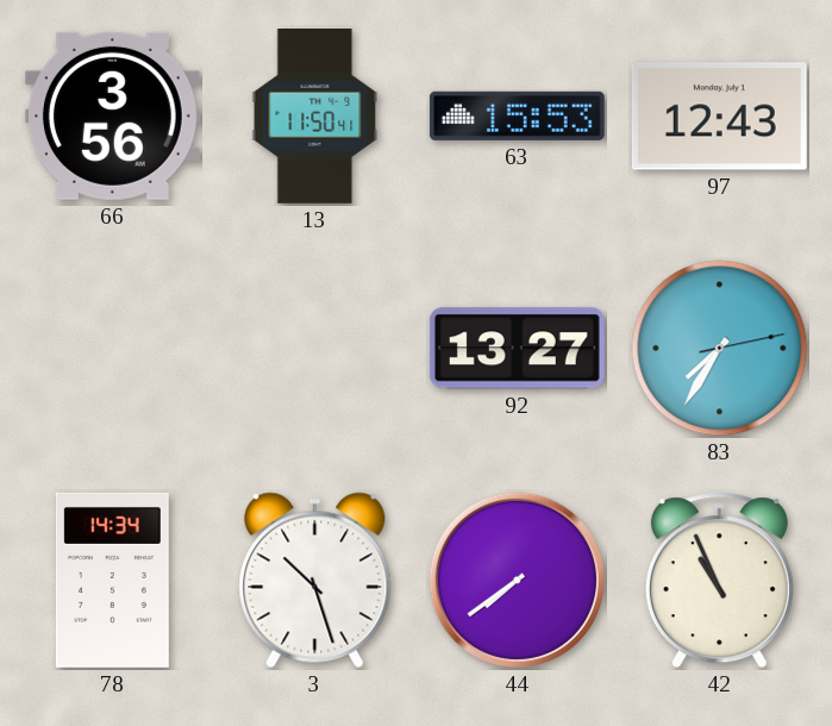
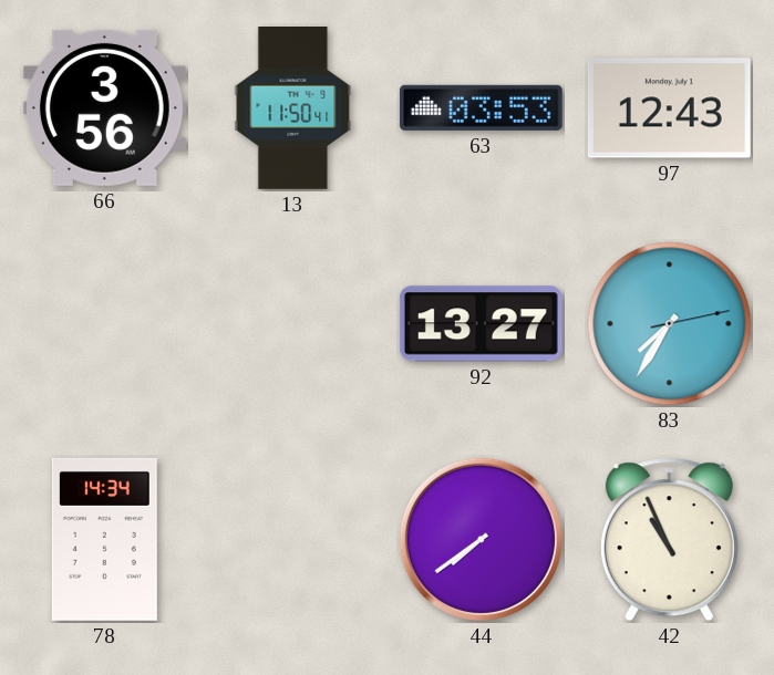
63: 15:53 -> 03:53
3: 10:27 -> none
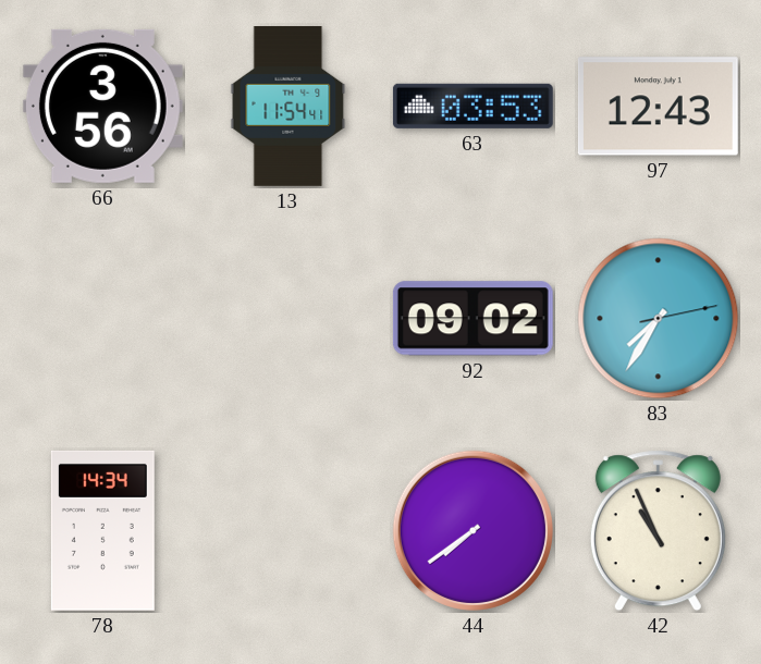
13: 11:50 -> 11:54
92: 13:27 -> 09:02
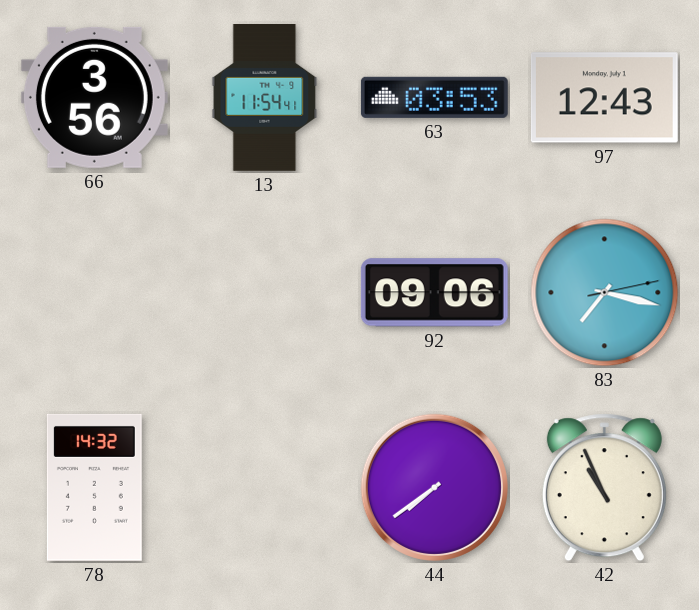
92: 09:02 -> 09:06
83: 7:35 -> 7:17
78: 14:34 -> 14:32
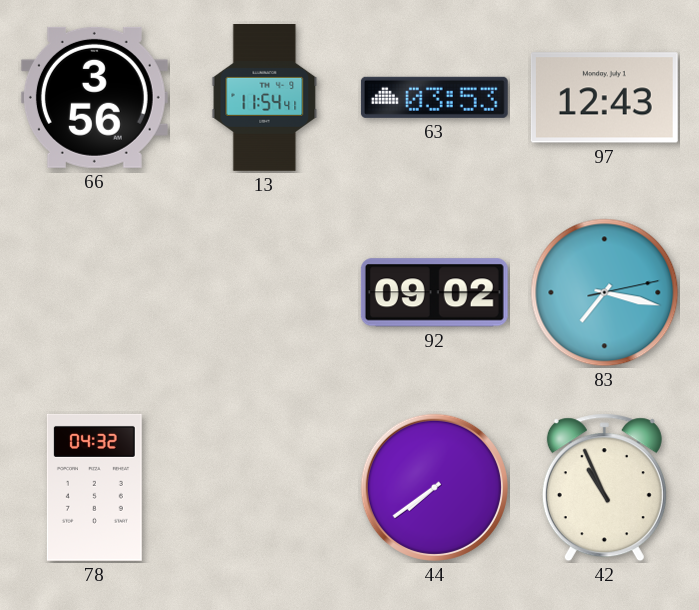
92: 09:06 -> 09:02
78: 14:32 -> 04:32
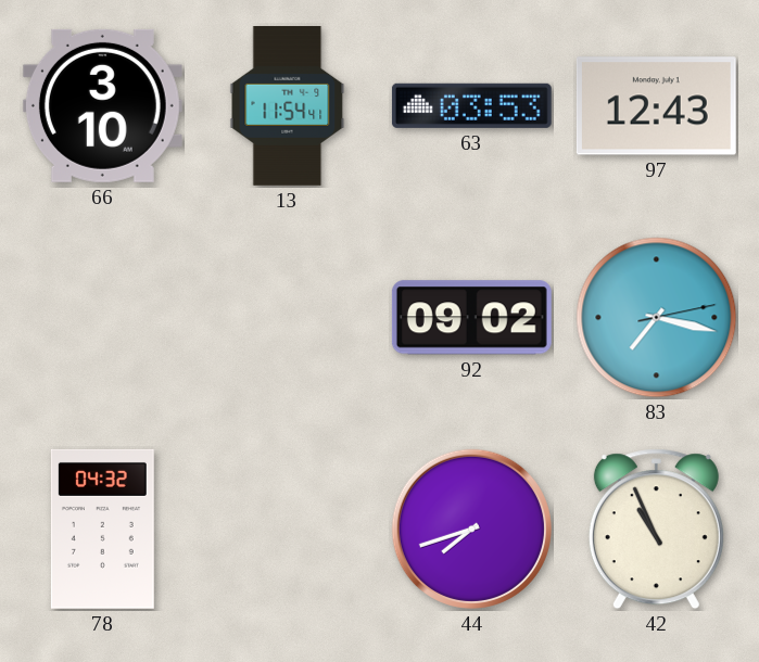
66: 3:56 -> 3:10
44: 7:39 -> 7:42
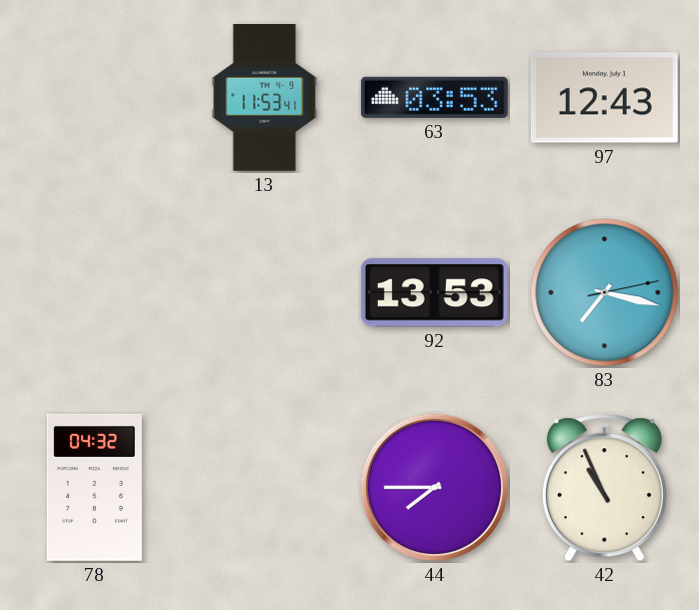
66: 3:10 -> none
13: 11:54 -> 11:53
92: 09:02 -> 13:53
44: 7:42 -> 7:45
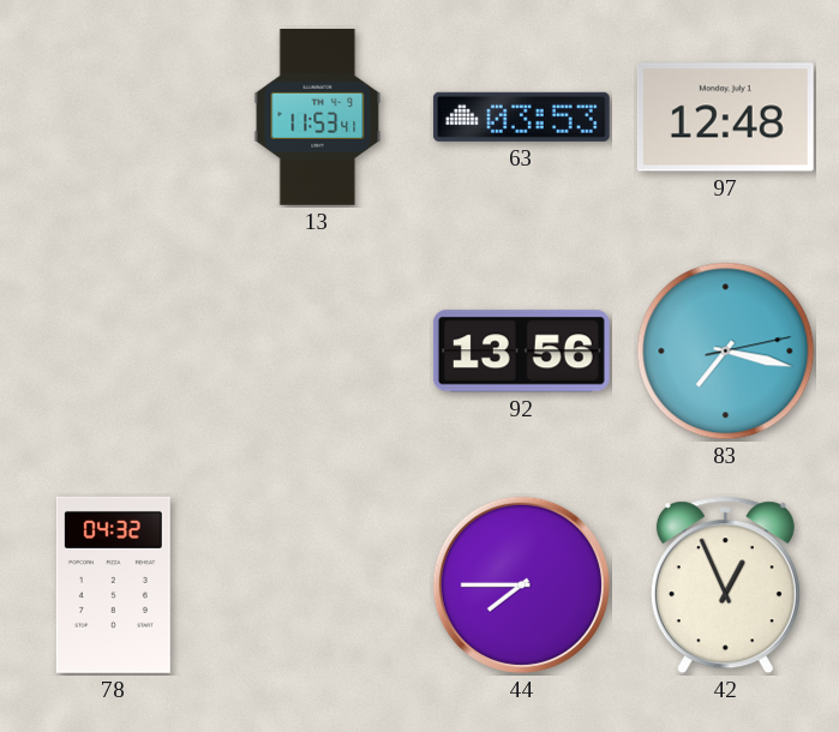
97: 12:43 -> 12:48
92: 13:53 -> 13:56
42: 10:56 -> 12:56
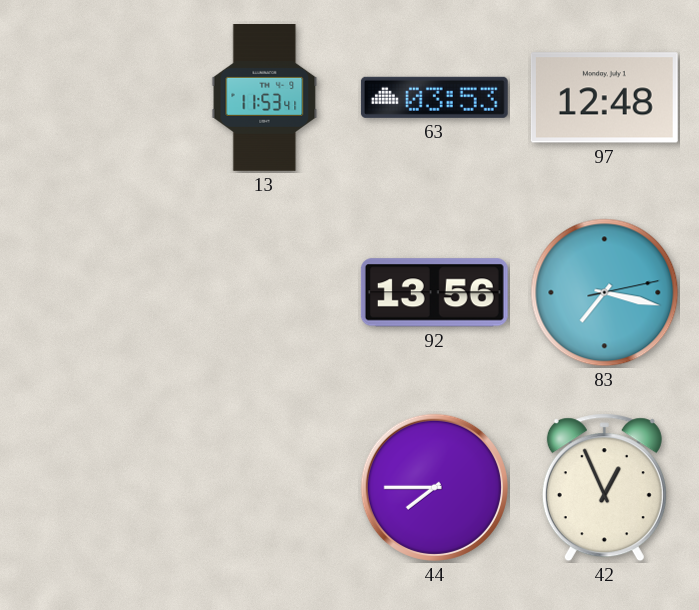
78: 04:32 -> none
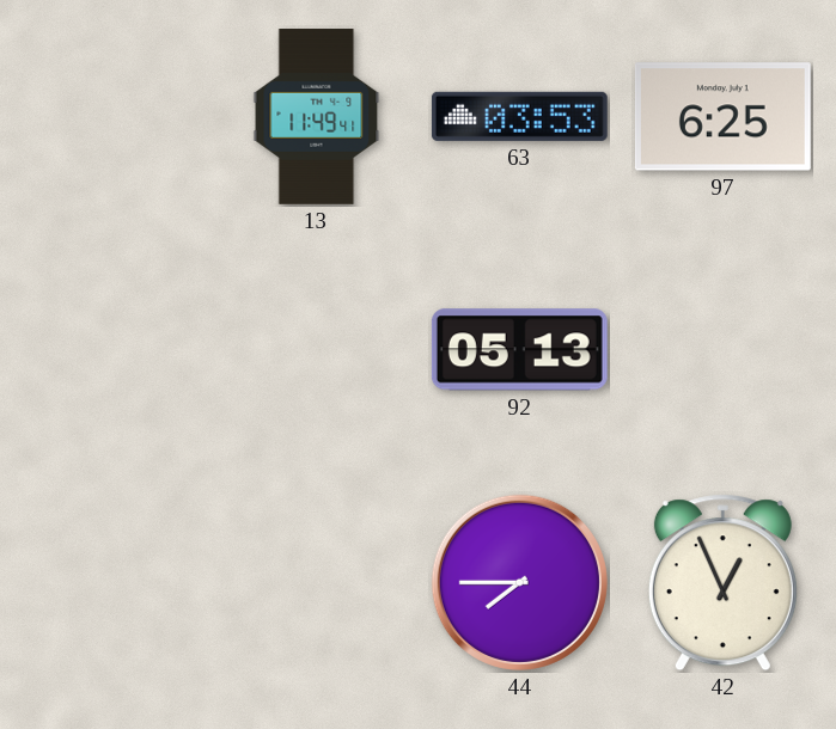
13: 11:53 -> 11:49
97: 12:48 -> 6:25
92: 13:56 -> 05:13
83: 7:17 -> none
